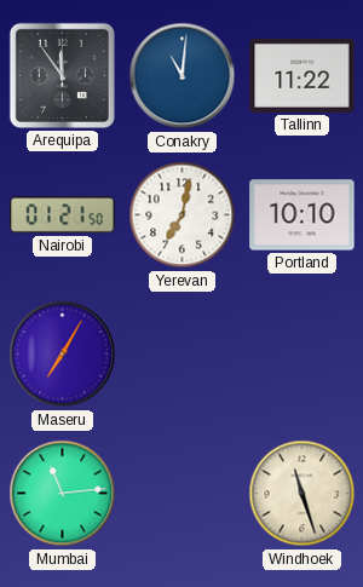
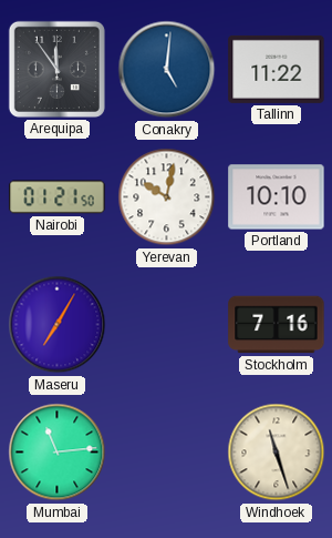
Conakry: 11:01 -> 5:01
Yerevan: 7:02 -> 10:02
Stockholm: none -> 7:16
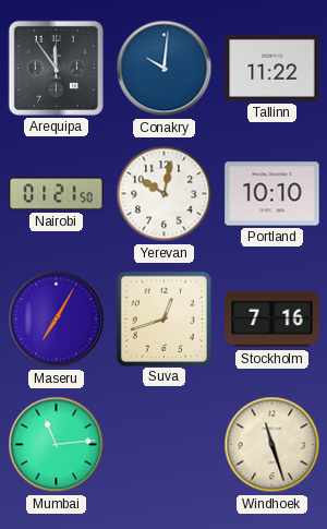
Conakry: 5:01 -> 10:01
Suva: none -> 12:42
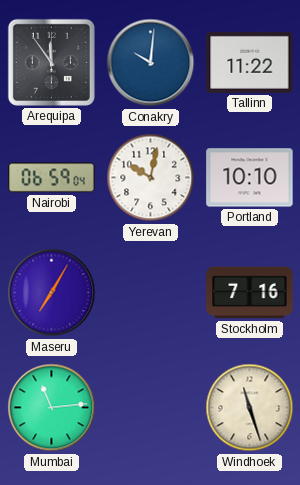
Nairobi: 01:21 -> 06:59
Suva: 12:42 -> none
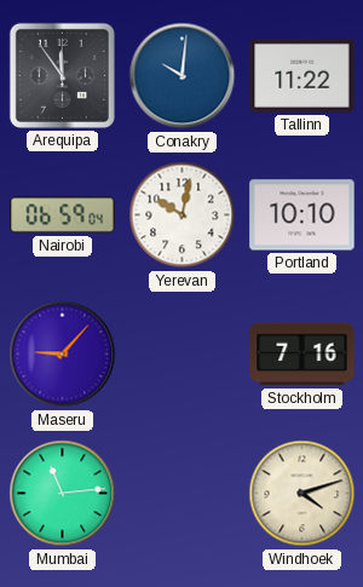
Maseru: 7:05 -> 9:07
Windhoek: 11:27 -> 4:12
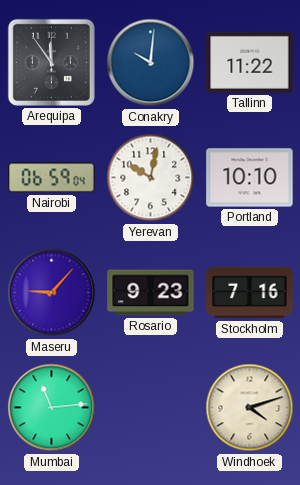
Rosario: none -> 9:23
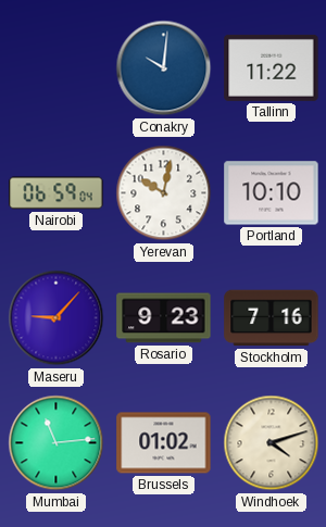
Arequipa: 11:54 -> none
Brussels: none -> 01:02
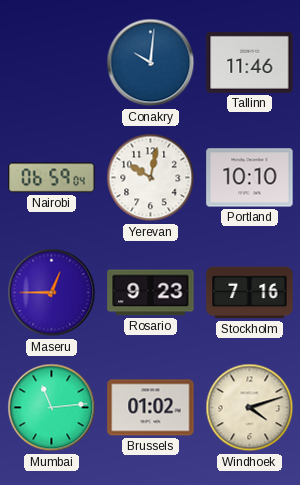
Tallinn: 11:22 -> 11:46
Maseru: 9:07 -> 12:45
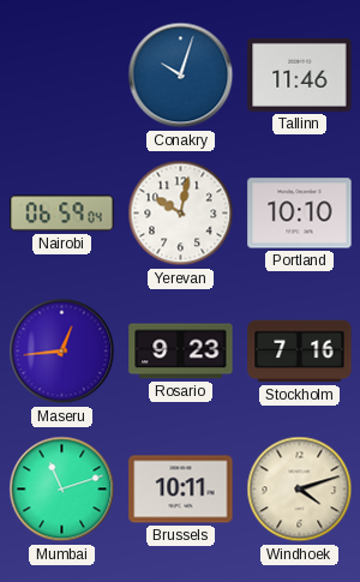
Conakry: 10:01 -> 10:03
Maseru: 12:45 -> 12:44
Mumbai: 11:14 -> 11:12
Brussels: 01:02 -> 10:11
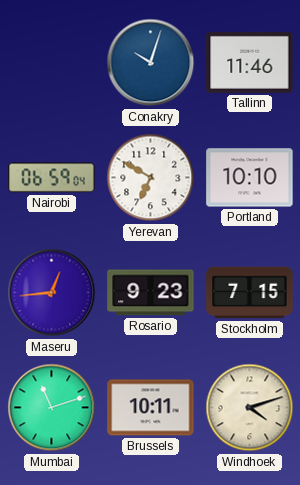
Yerevan: 10:02 -> 6:50
Stockholm: 7:16 -> 7:15
